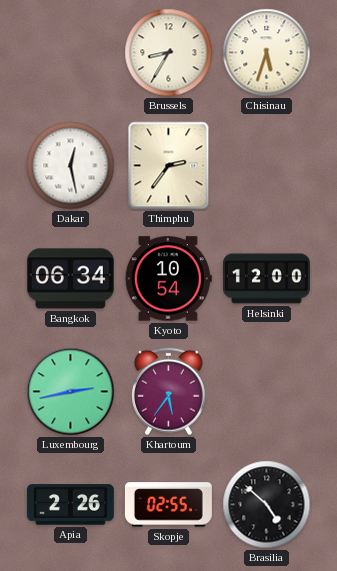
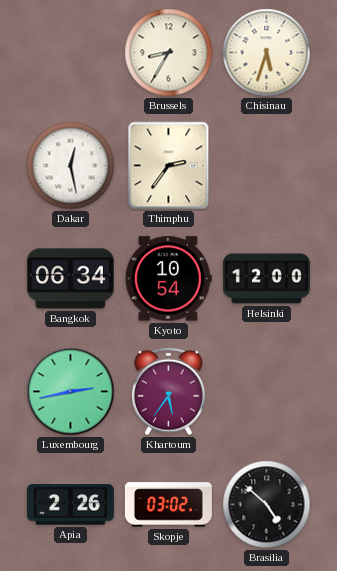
Skopje: 02:55 -> 03:02
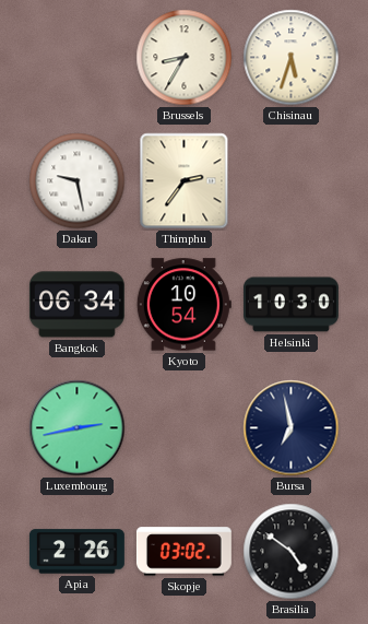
Dakar: 12:28 -> 9:28
Helsinki: 12:00 -> 10:30
Khartoum: 5:36 -> none
Bursa: none -> 6:58
Brasilia: 4:52 -> 4:51
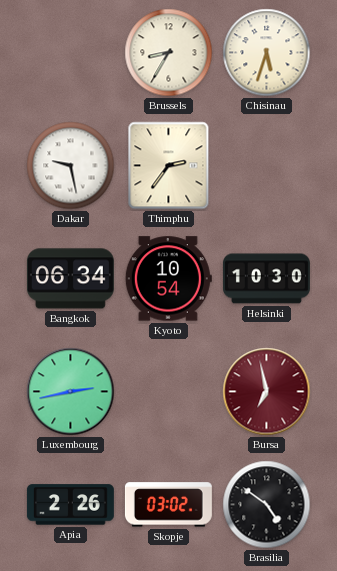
Bursa dial: navy -> burgundy
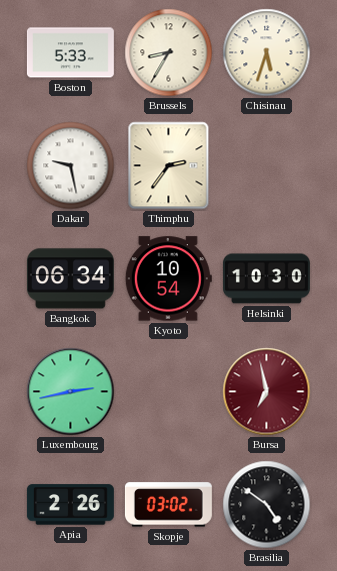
Boston: none -> 5:33
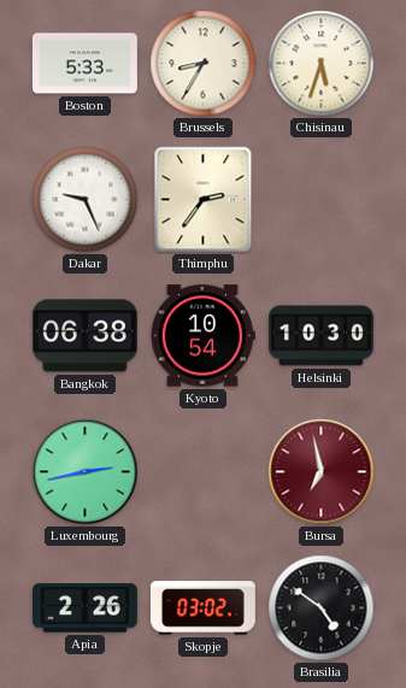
Dakar: 9:28 -> 9:26
Bangkok: 06:34 -> 06:38
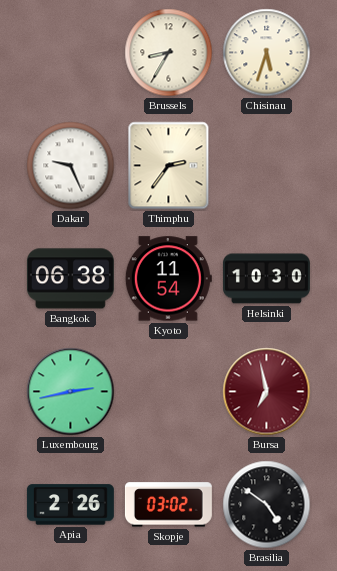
Boston: 5:33 -> none
Kyoto: 10:54 -> 11:54
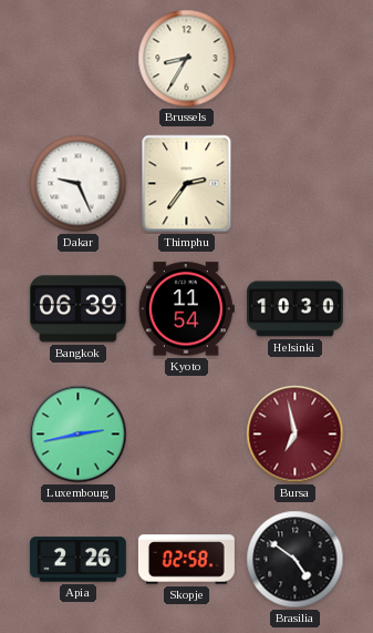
Chisinau: 5:33 -> none
Bangkok: 06:38 -> 06:39
Skopje: 03:02 -> 02:58
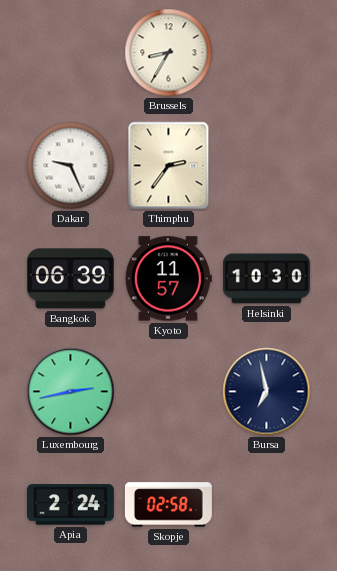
Kyoto: 11:54 -> 11:57
Bursa dial: burgundy -> navy
Apia: 2:26 -> 2:24
Brasilia: 4:51 -> none
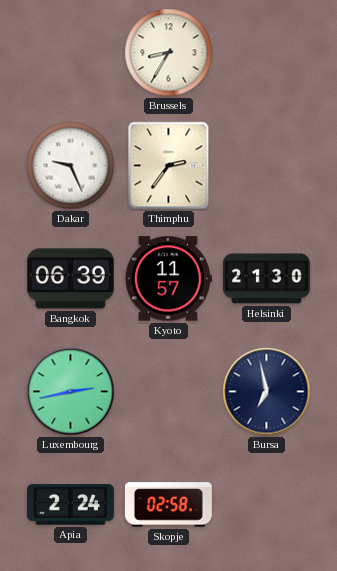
Helsinki: 10:30 -> 21:30
